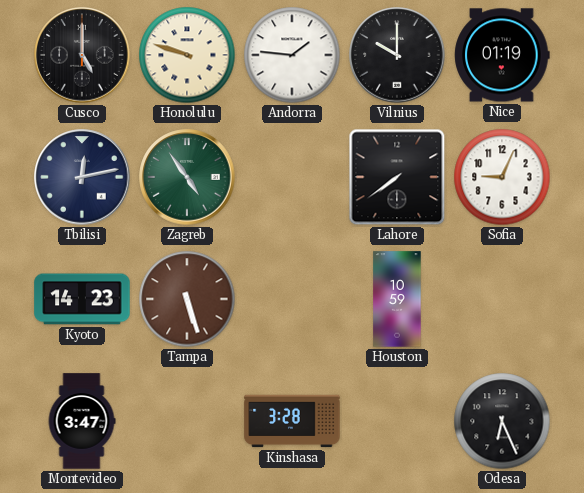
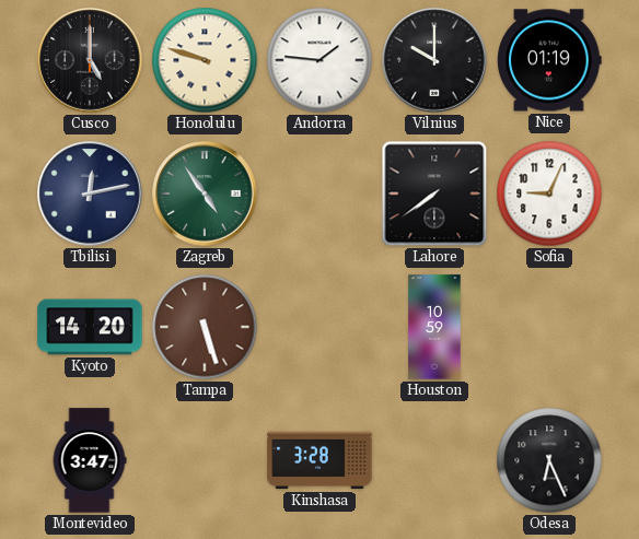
Kyoto: 14:23 -> 14:20
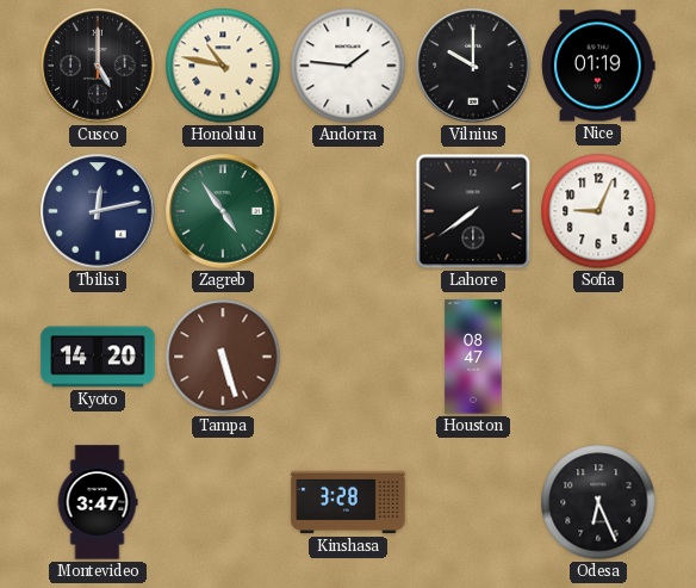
Honolulu: 9:48 -> 10:47
Houston: 10:59 -> 08:47
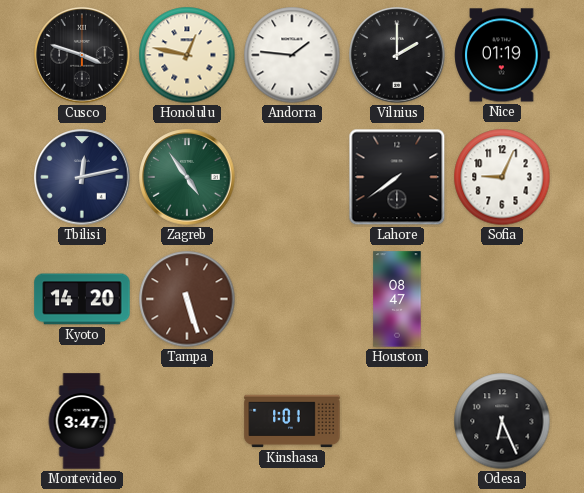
Cusco: 5:00 -> 3:48
Honolulu: 10:47 -> 12:47
Vilnius: 10:00 -> 2:00
Kinshasa: 3:28 -> 1:01
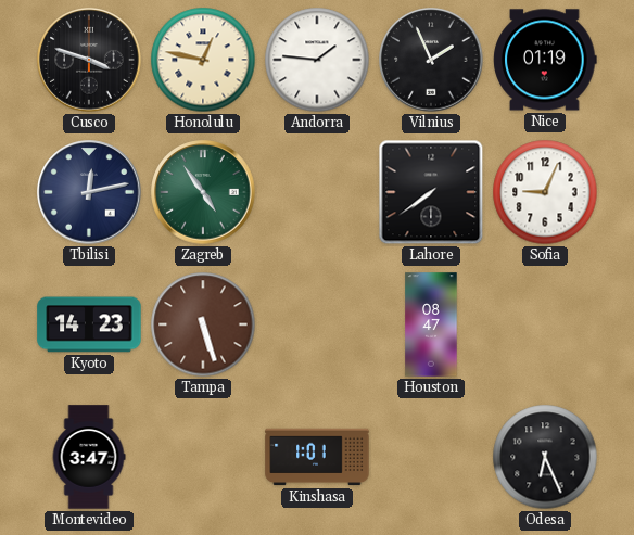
Vilnius: 2:00 -> 1:56
Kyoto: 14:20 -> 14:23
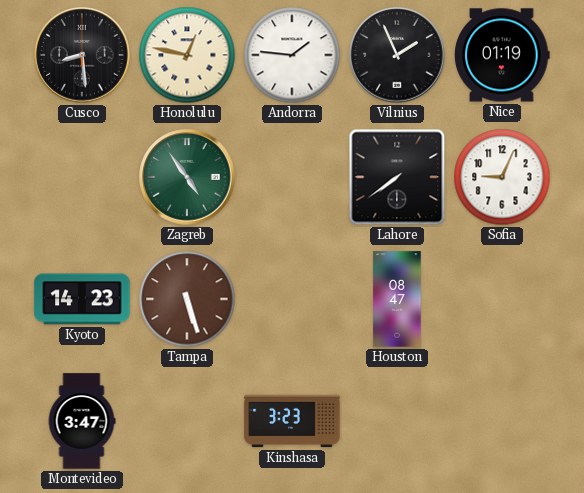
Cusco: 3:48 -> 8:29
Tbilisi: 12:13 -> none
Kinshasa: 1:01 -> 3:23
Odesa: 6:26 -> none
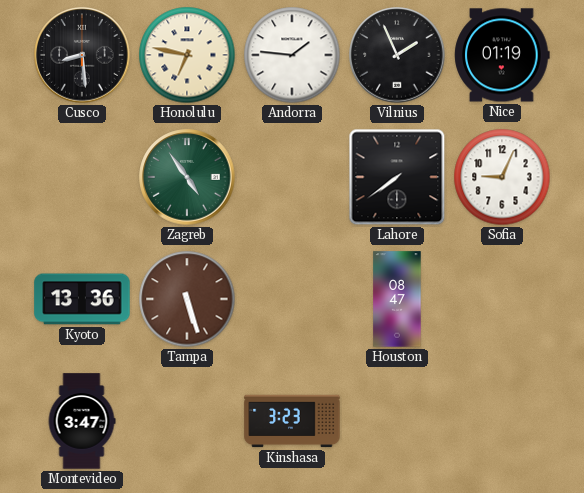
Honolulu: 12:47 -> 6:47
Kyoto: 14:23 -> 13:36
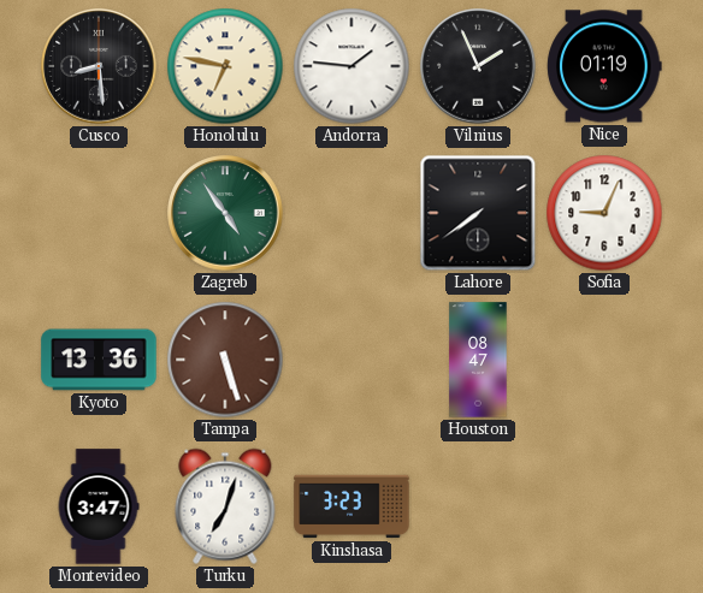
Turku: none -> 7:03
